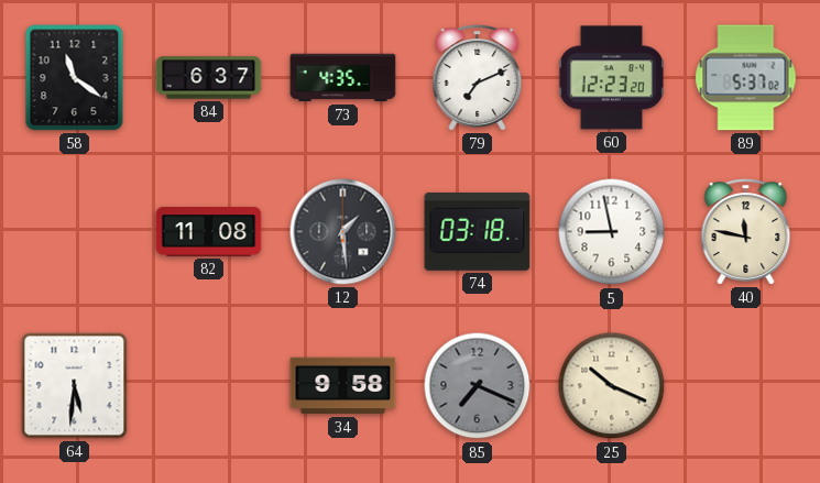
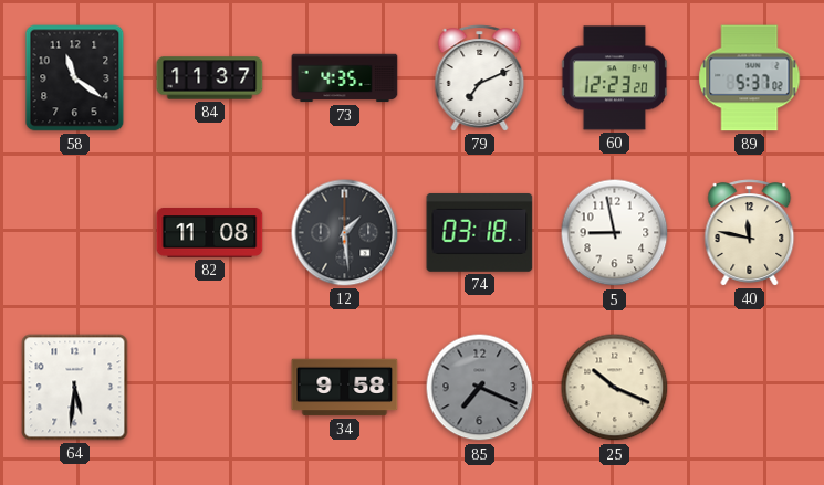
84: 6:37 -> 11:37
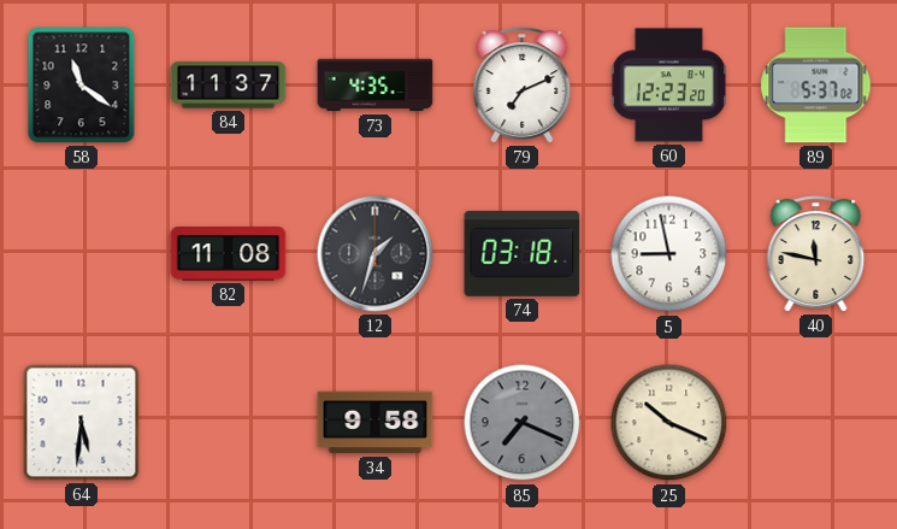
12: 1:29 -> 1:33
